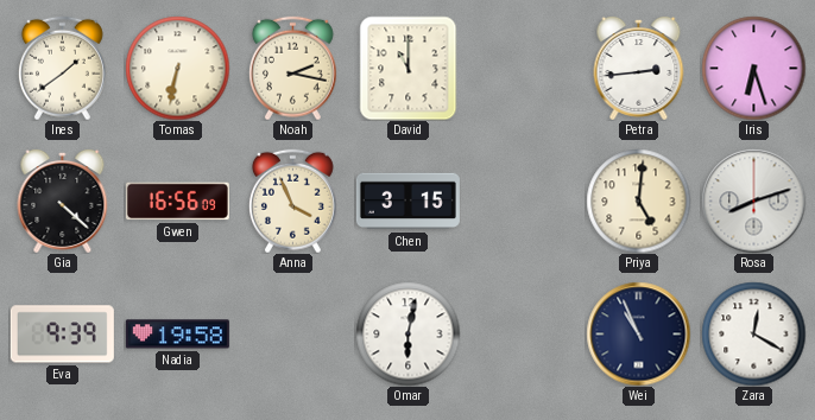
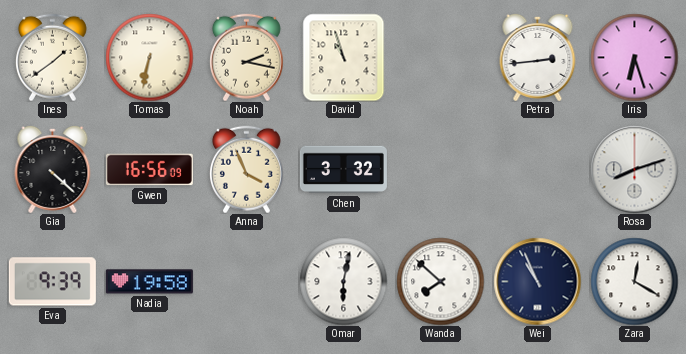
David: 11:00 -> 10:57
Chen: 3:15 -> 3:32
Priya: 5:01 -> none
Wanda: none -> 7:52
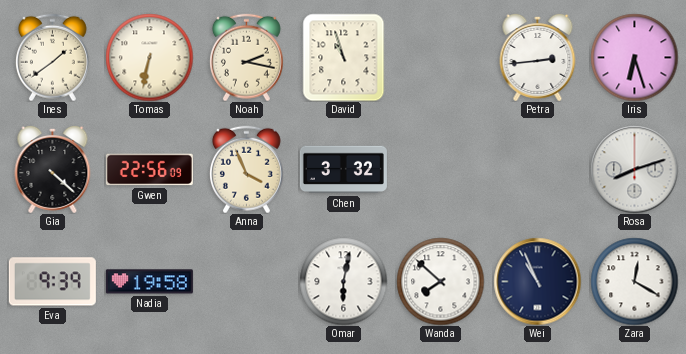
Gwen: 16:56 -> 22:56
